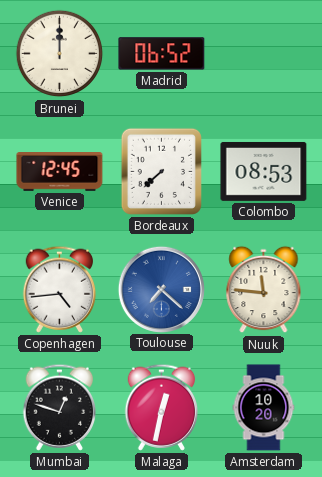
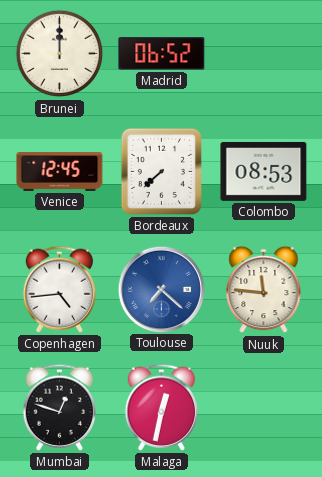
Amsterdam: 10:20 -> none
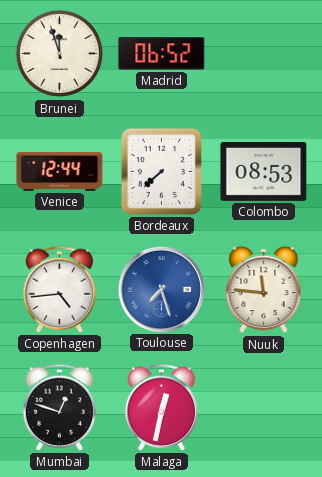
Brunei: 12:00 -> 11:57
Venice: 12:45 -> 12:44
Toulouse: 7:22 -> 7:27
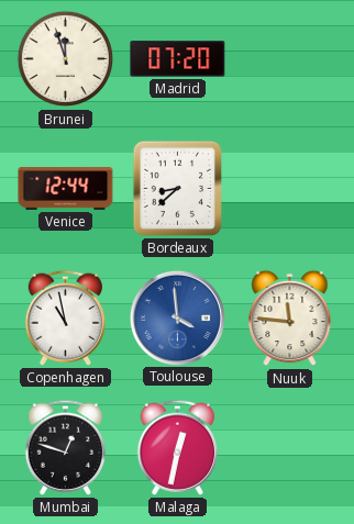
Madrid: 06:52 -> 07:20
Bordeaux: 7:38 -> 8:38
Colombo: 08:53 -> none
Copenhagen: 4:44 -> 10:58
Toulouse: 7:27 -> 3:59
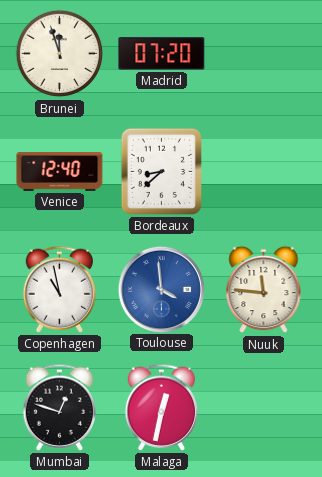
Venice: 12:44 -> 12:40
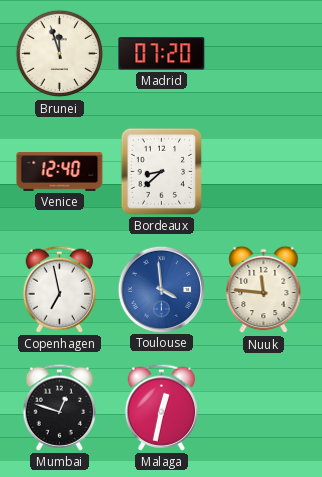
Copenhagen: 10:58 -> 6:58
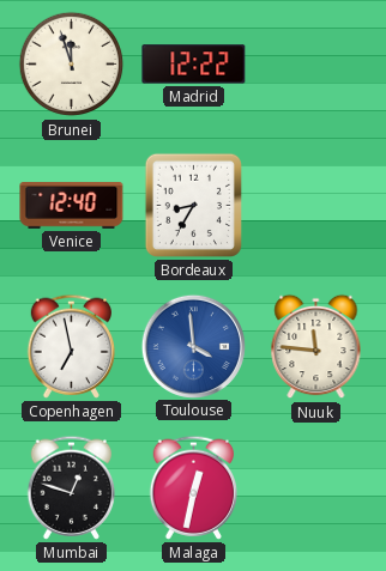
Madrid: 07:20 -> 12:22
Bordeaux: 8:38 -> 8:35
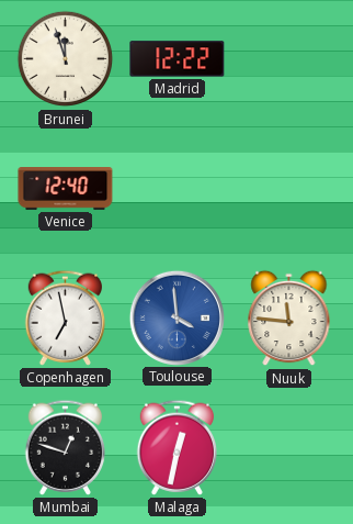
Bordeaux: 8:35 -> none
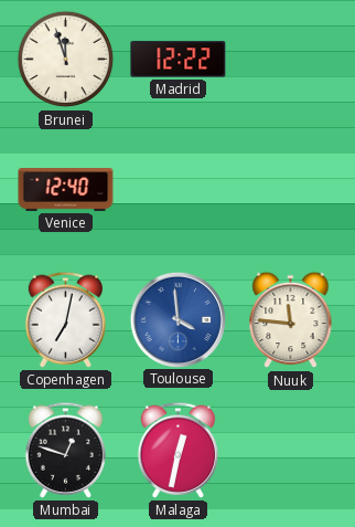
Copenhagen: 6:58 -> 7:02
